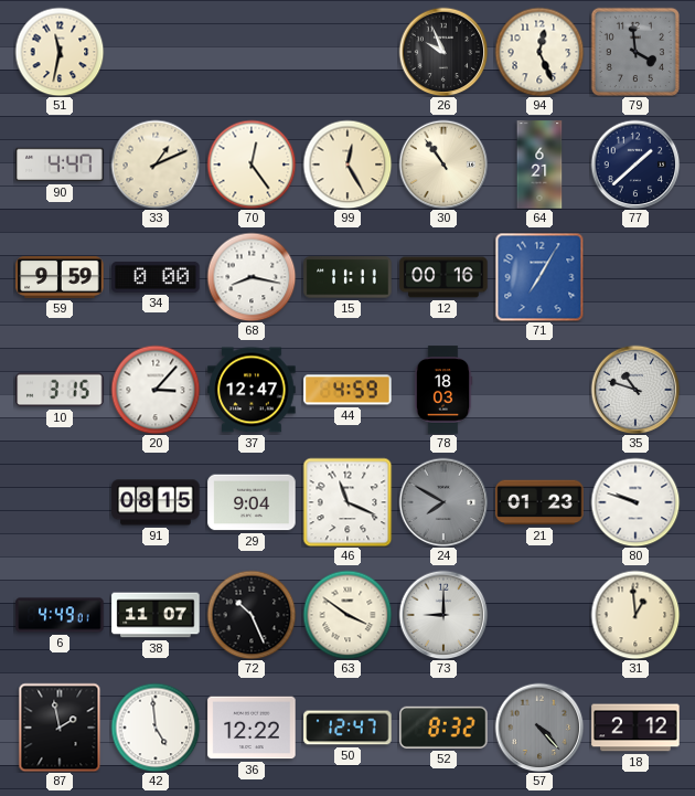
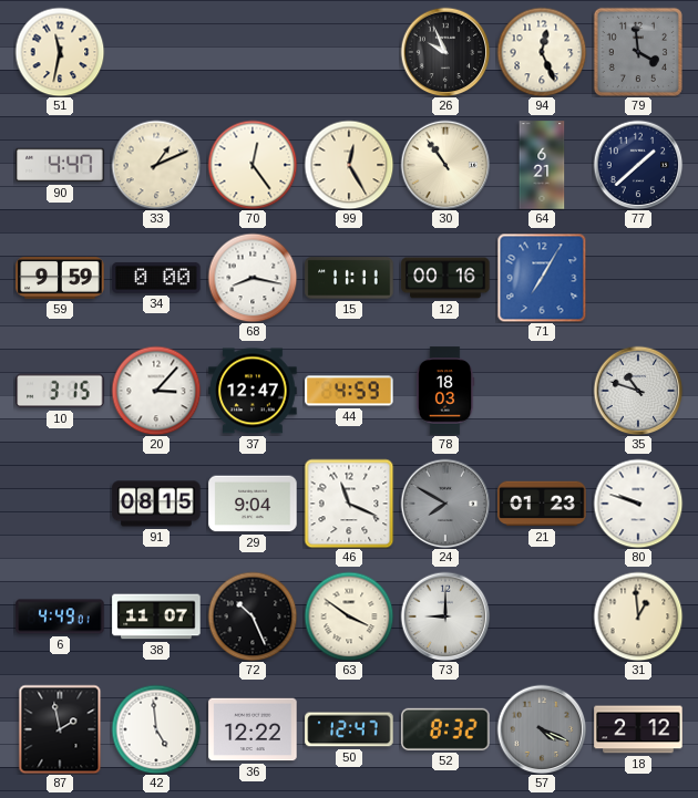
57: 4:23 -> 4:19
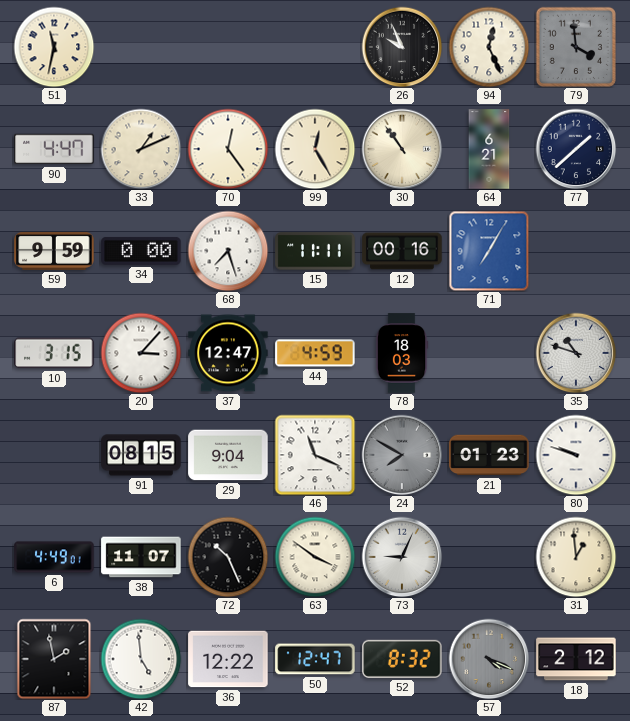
68: 8:17 -> 7:27
73: 9:00 -> 9:04
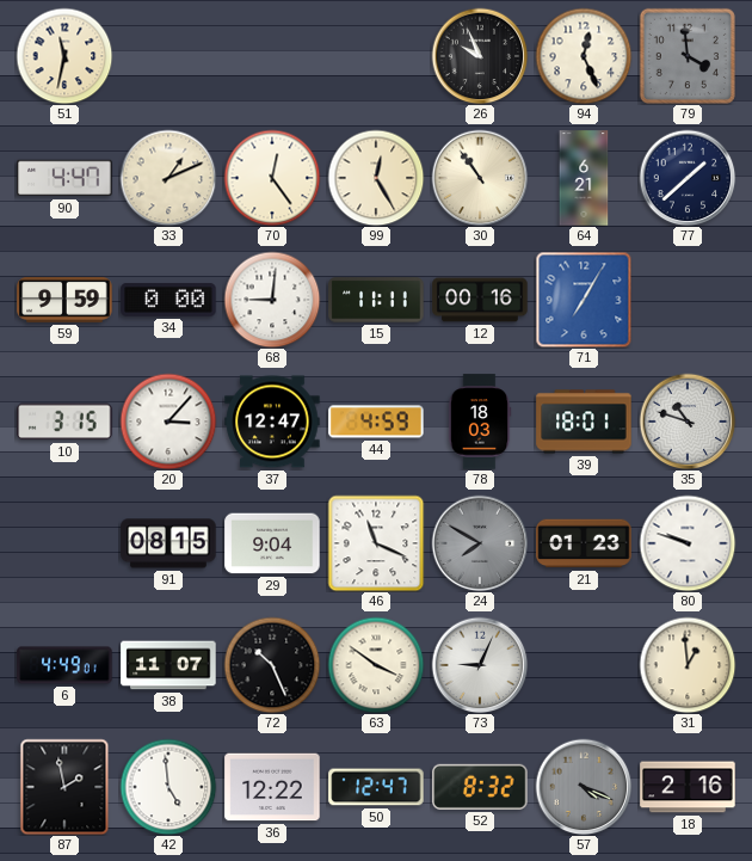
68: 7:27 -> 9:01
39: none -> 18:01
18: 2:12 -> 2:16
